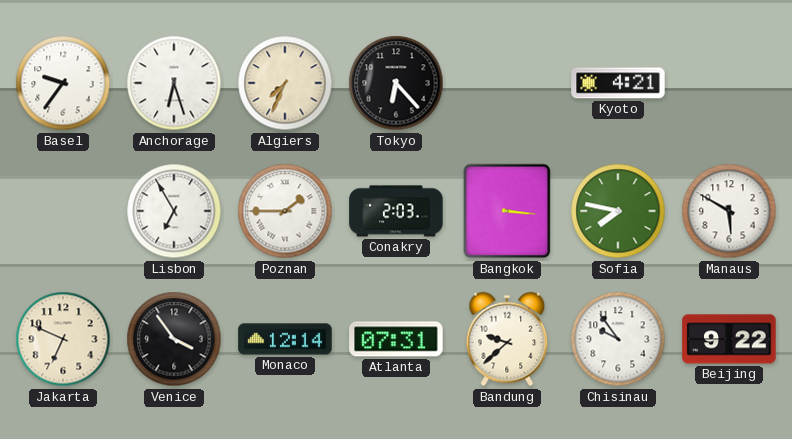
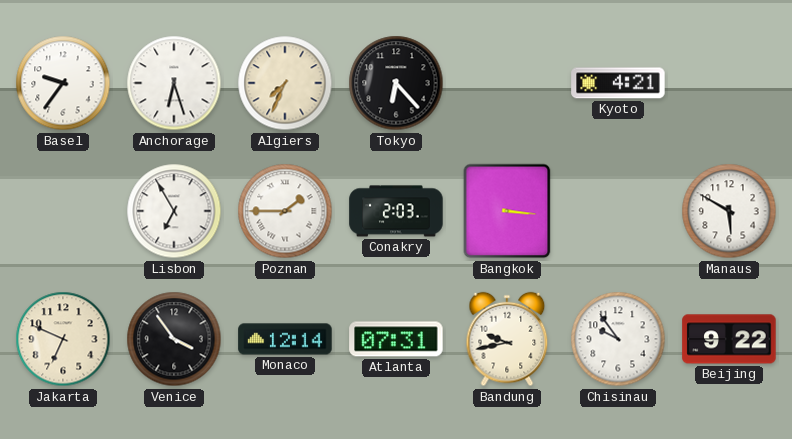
Sofia: 7:47 -> none
Bandung: 9:38 -> 9:43
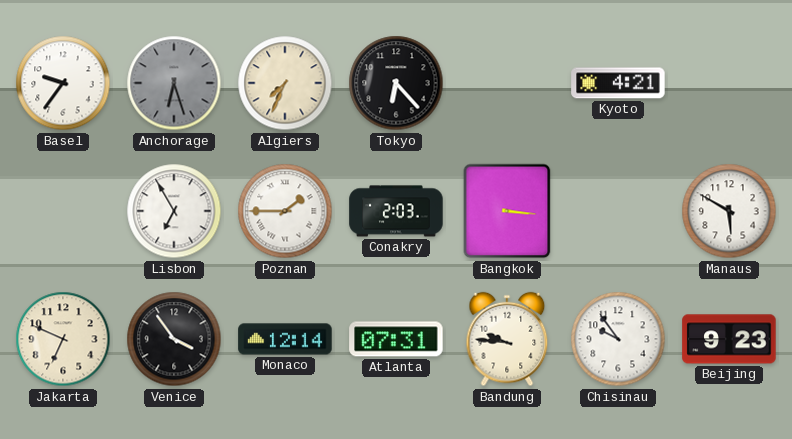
Anchorage dial: white -> grey
Bandung: 9:43 -> 9:46
Beijing: 9:22 -> 9:23
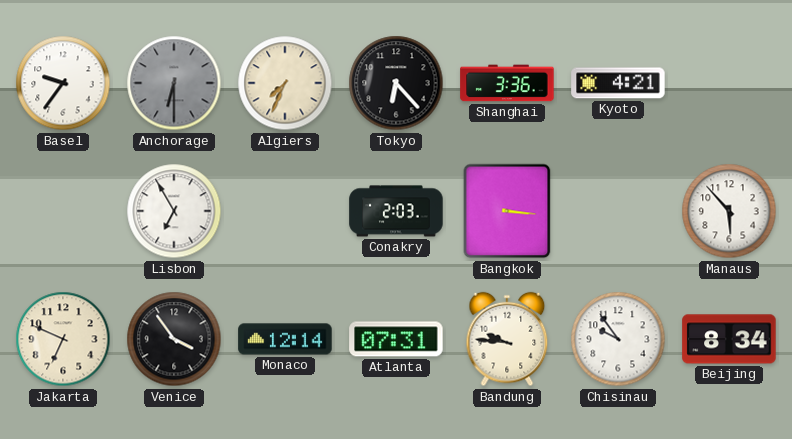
Anchorage: 6:27 -> 6:30
Shanghai: none -> 3:36
Poznan: 1:45 -> none
Manaus: 5:50 -> 5:53
Beijing: 9:23 -> 8:34
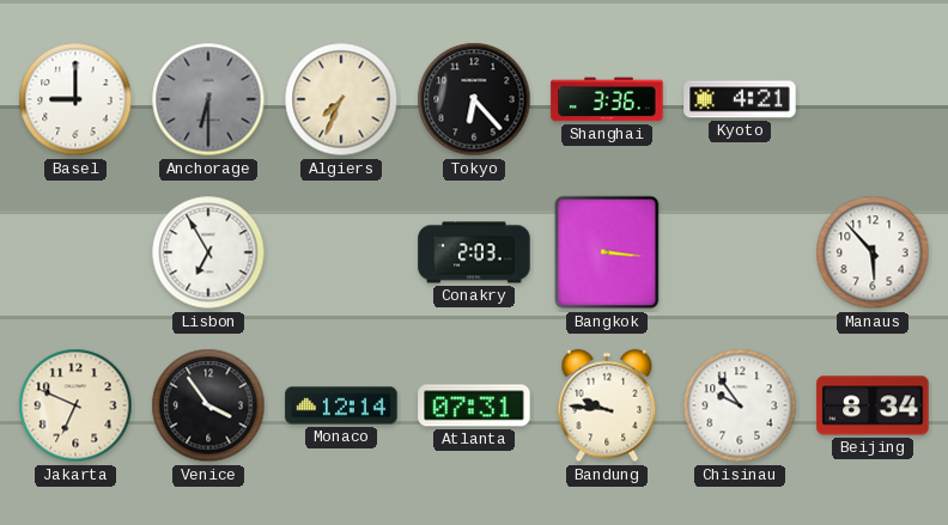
Basel: 9:36 -> 9:00
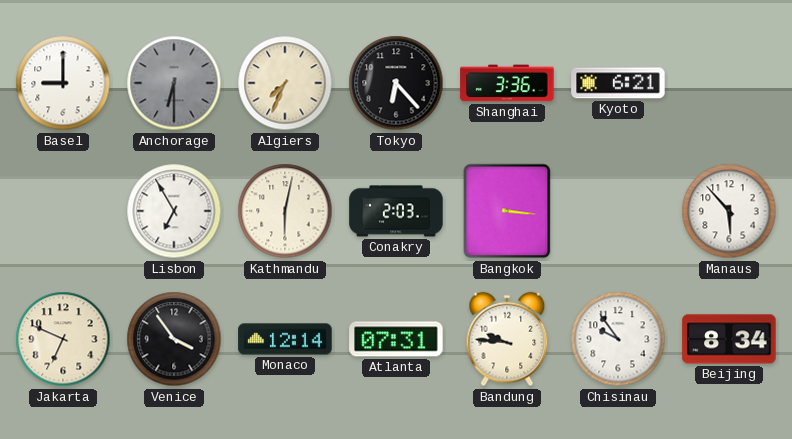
Kyoto: 4:21 -> 6:21
Kathmandu: none -> 6:02
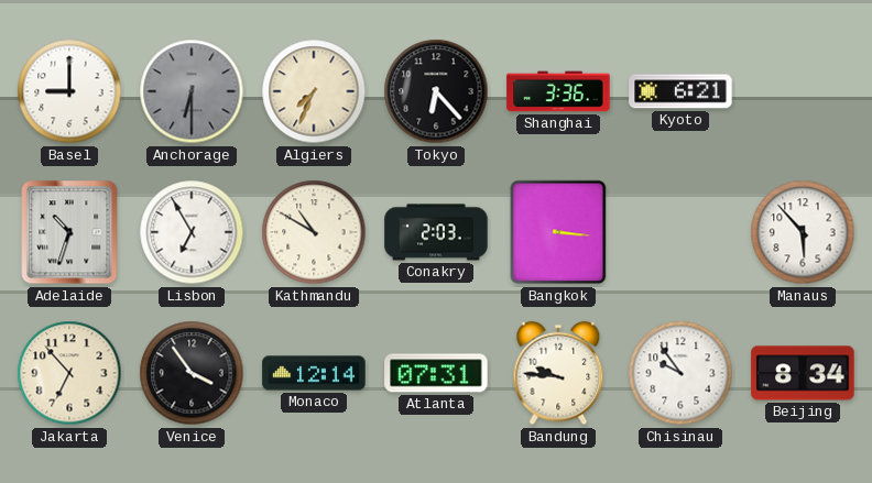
Adelaide: none -> 10:33
Kathmandu: 6:02 -> 10:50
Jakarta: 6:49 -> 6:53
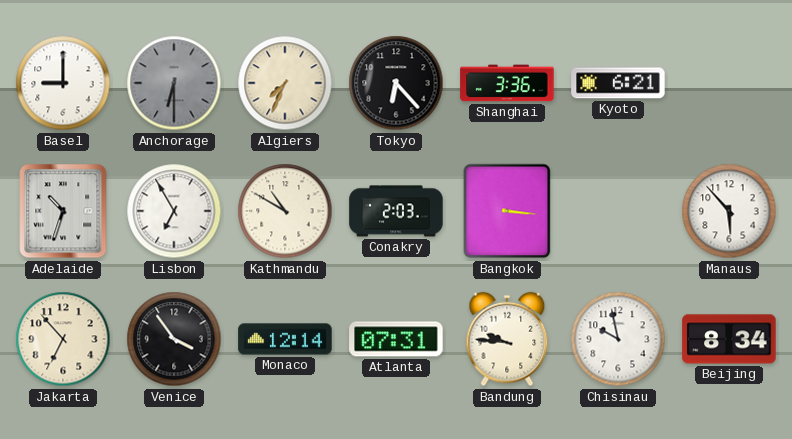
Chisinau: 9:54 -> 9:58
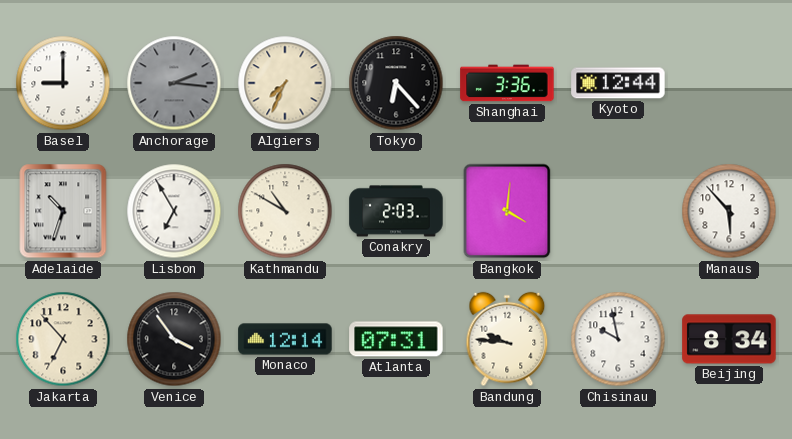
Anchorage: 6:30 -> 2:16
Kyoto: 6:21 -> 12:44
Bangkok: 3:16 -> 4:01
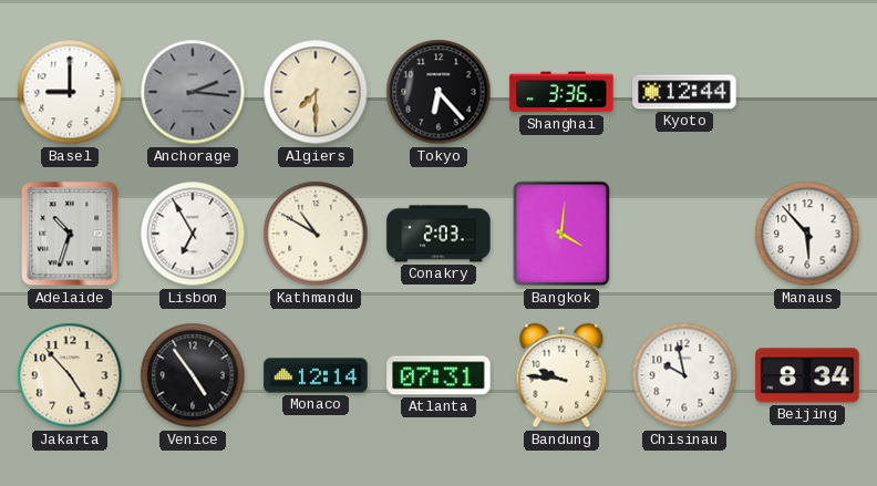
Algiers: 7:34 -> 7:30
Jakarta: 6:53 -> 4:53
Venice: 3:54 -> 4:54
